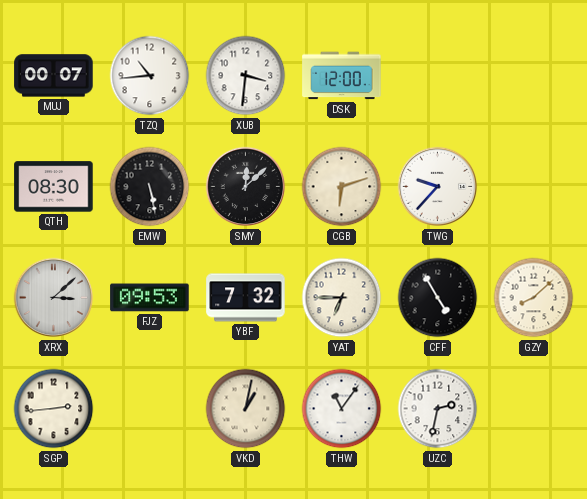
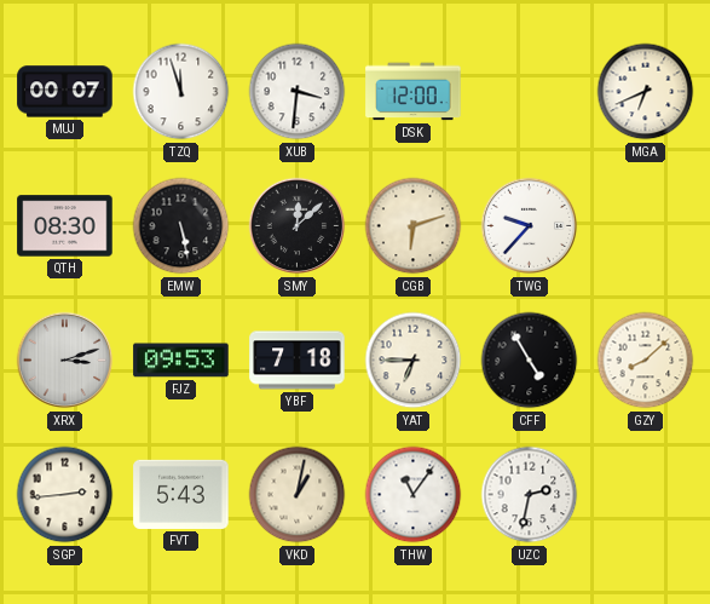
TZQ: 10:44 -> 11:57
MGA: none -> 6:41
XRX: 3:08 -> 3:12
YBF: 7:32 -> 7:18
FVT: none -> 5:43
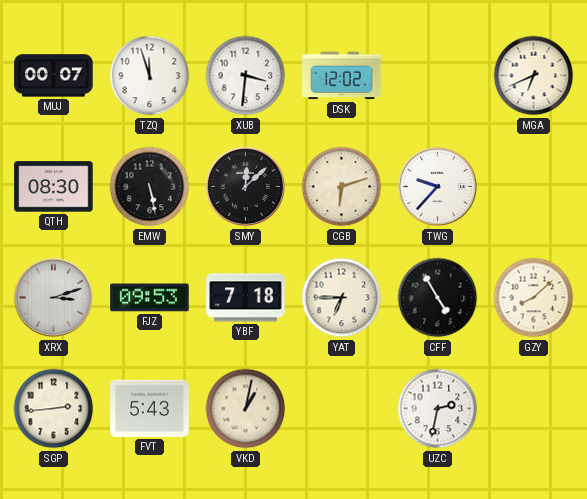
DSK: 12:00 -> 12:02
THW: 11:06 -> none
